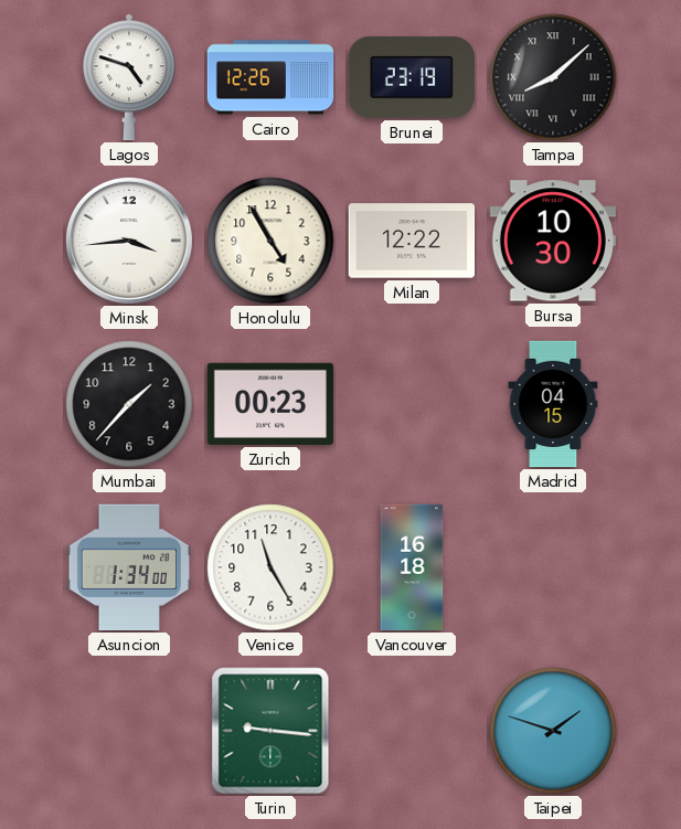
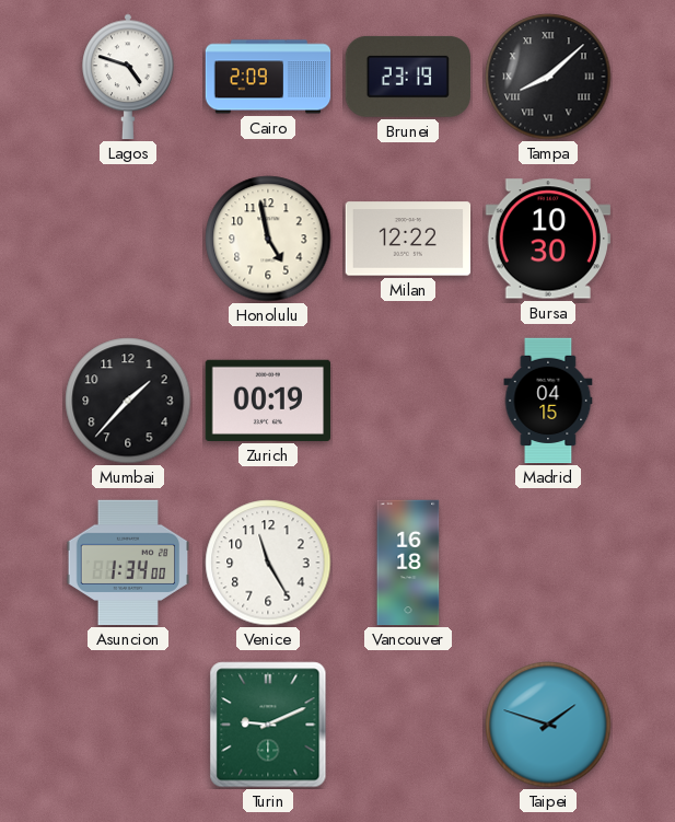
Cairo: 12:26 -> 2:09
Minsk: 3:44 -> none
Honolulu: 4:55 -> 4:58
Zurich: 00:23 -> 00:19
Turin: 9:16 -> 9:11
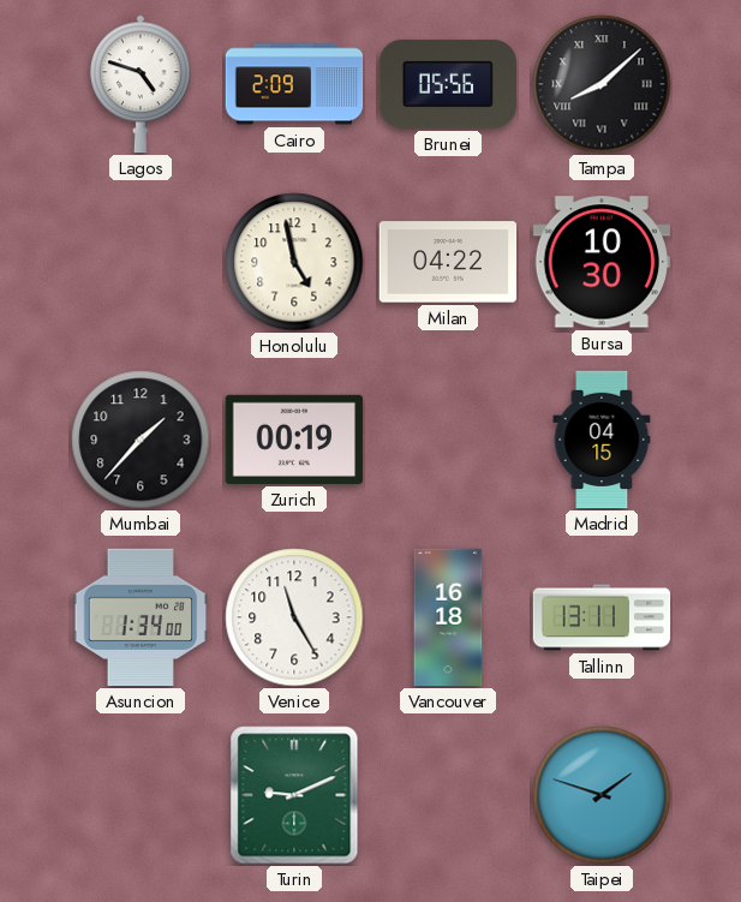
Brunei: 23:19 -> 05:56
Milan: 12:22 -> 04:22
Tallinn: none -> 13:11
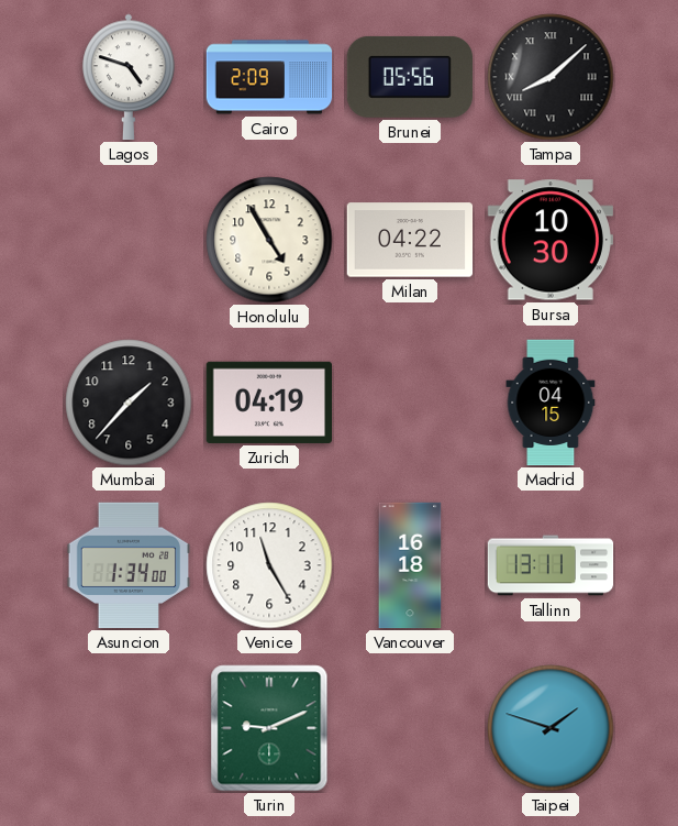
Honolulu: 4:58 -> 4:55
Zurich: 00:19 -> 04:19
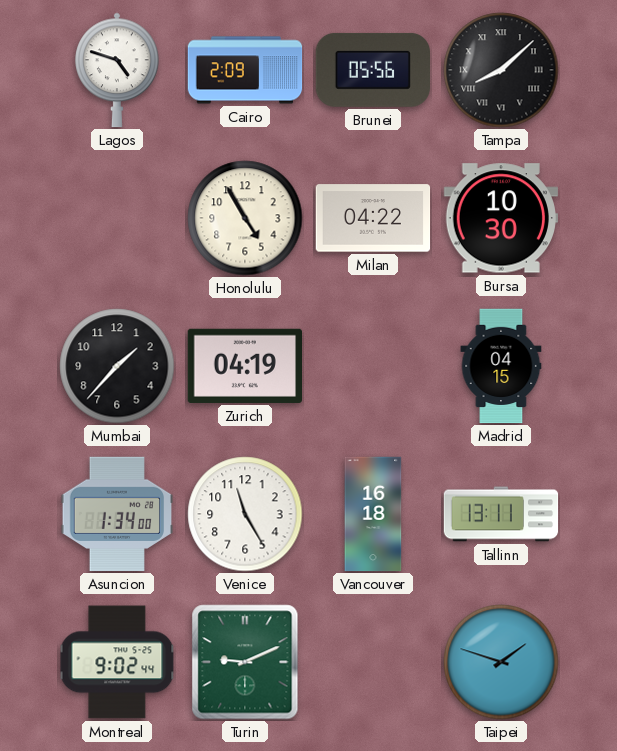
Montreal: none -> 9:02
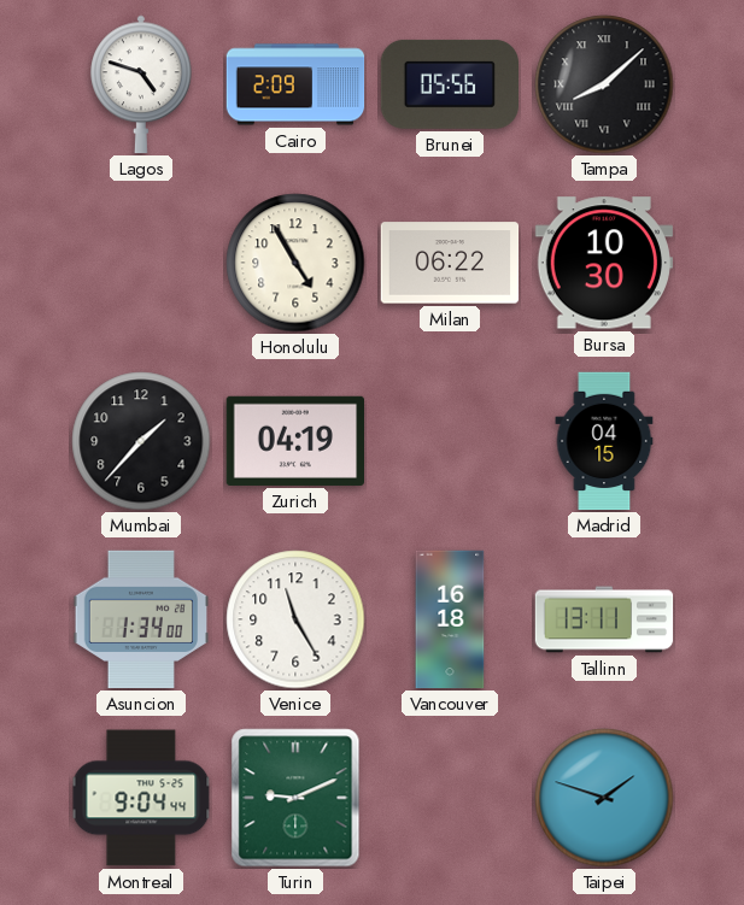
Milan: 04:22 -> 06:22
Montreal: 9:02 -> 9:04
